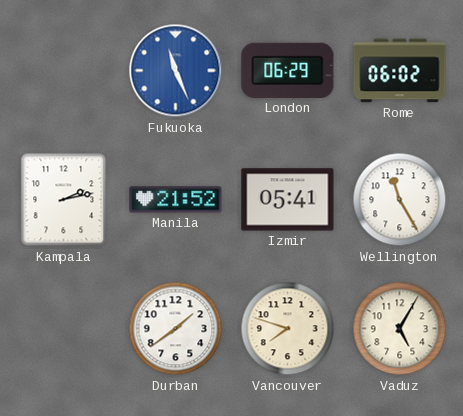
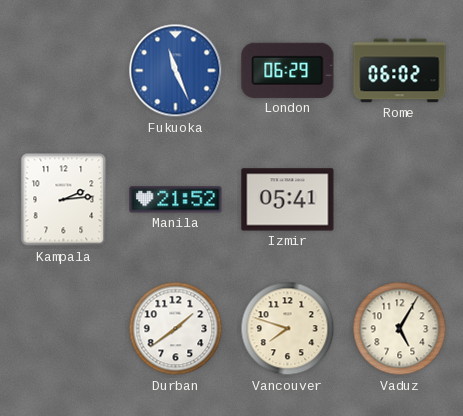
Kampala: 2:13 -> 2:14
Wellington: 11:25 -> none
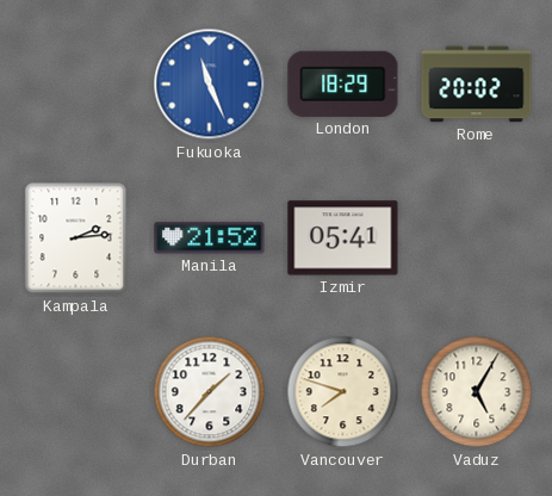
London: 06:29 -> 18:29
Rome: 06:02 -> 20:02
Durban: 1:39 -> 1:37
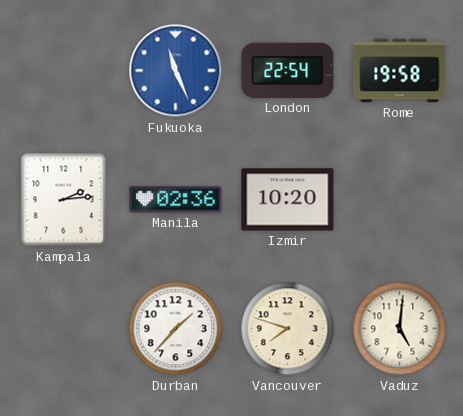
London: 18:29 -> 22:54
Rome: 20:02 -> 19:58
Manila: 21:52 -> 02:36
Izmir: 05:41 -> 10:20
Vaduz: 5:05 -> 5:01
